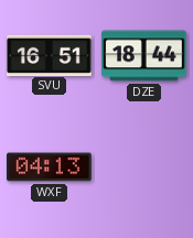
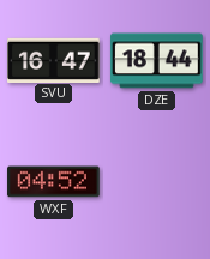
SVU: 16:51 -> 16:47
WXF: 04:13 -> 04:52
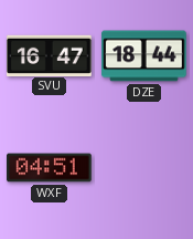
WXF: 04:52 -> 04:51
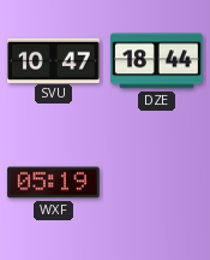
SVU: 16:47 -> 10:47
WXF: 04:51 -> 05:19
